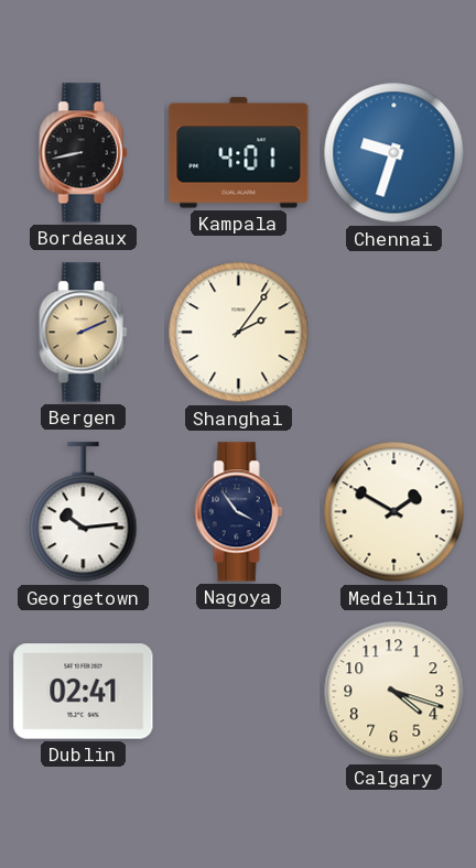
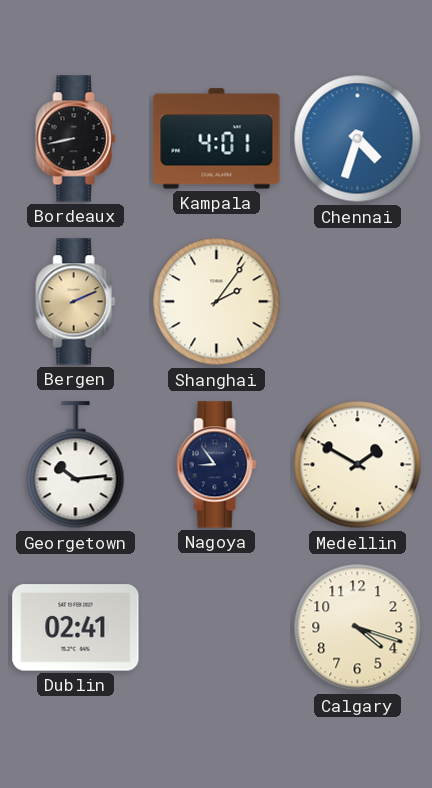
Chennai: 9:33 -> 4:33
Nagoya: 3:54 -> 8:54
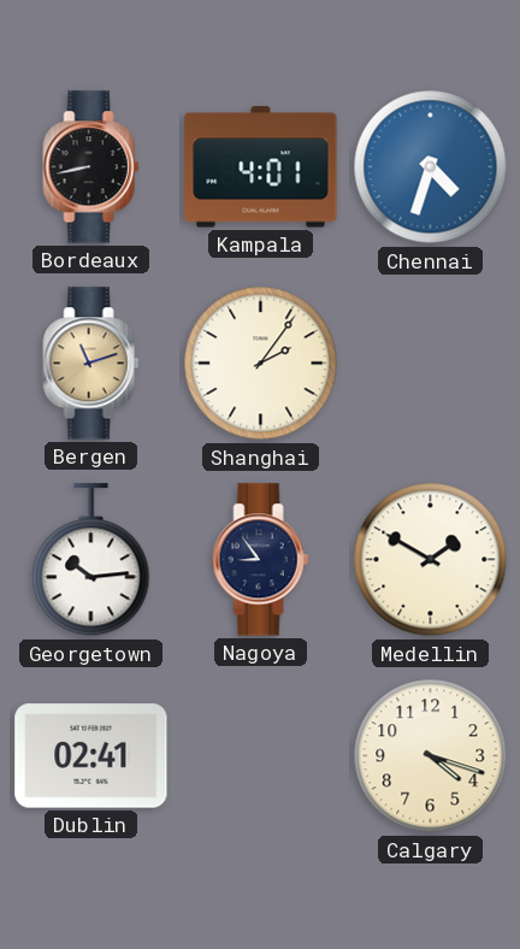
Bergen: 2:11 -> 11:12
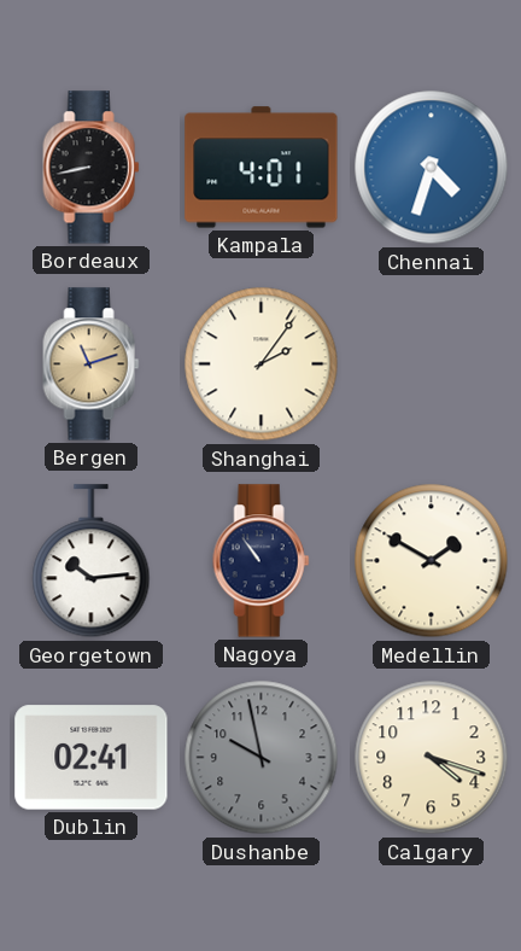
Nagoya: 8:54 -> 10:54
Dushanbe: none -> 9:58
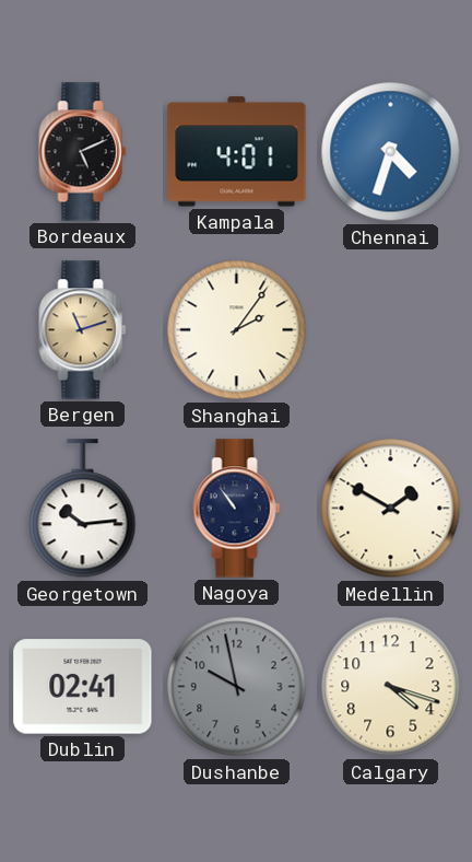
Bordeaux: 8:43 -> 5:11
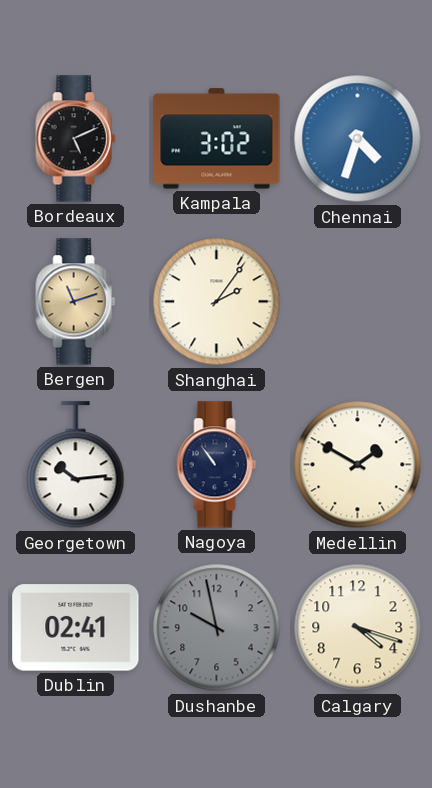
Kampala: 4:01 -> 3:02
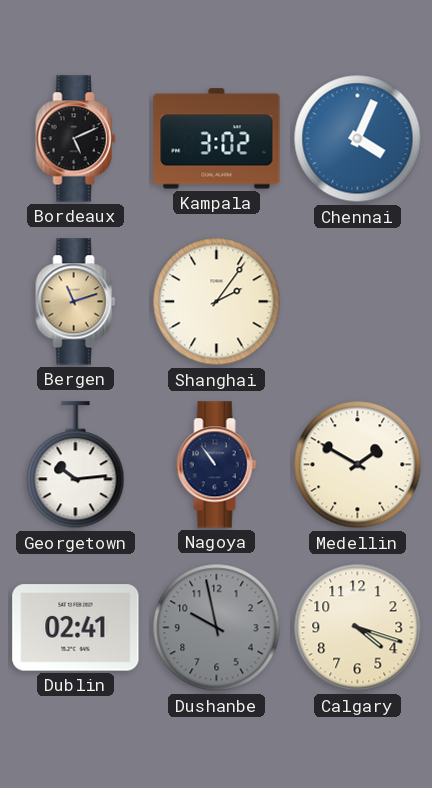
Chennai: 4:33 -> 4:04
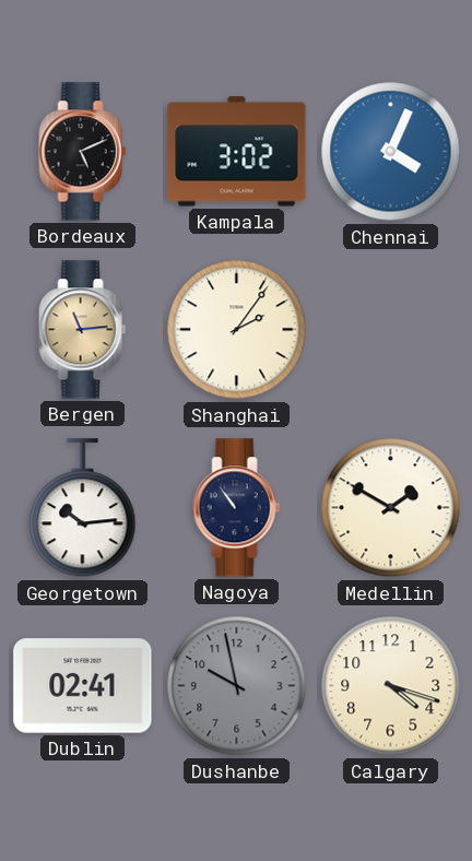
Bergen: 11:12 -> 11:14
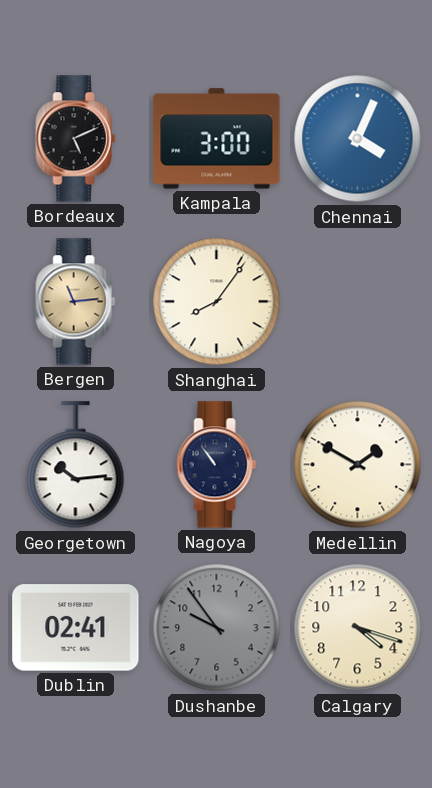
Kampala: 3:02 -> 3:00
Shanghai: 2:06 -> 8:06
Dushanbe: 9:58 -> 9:54
